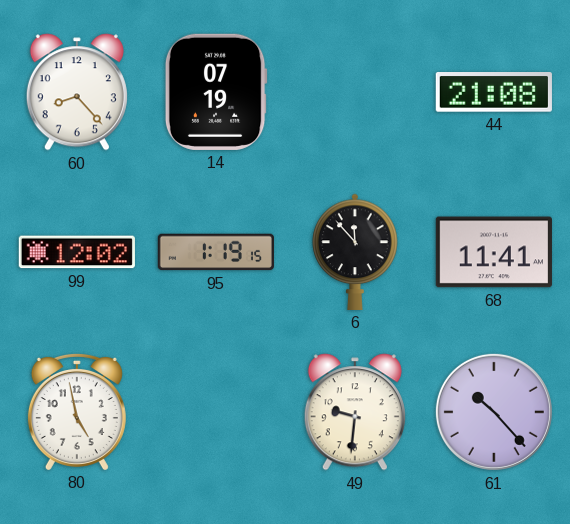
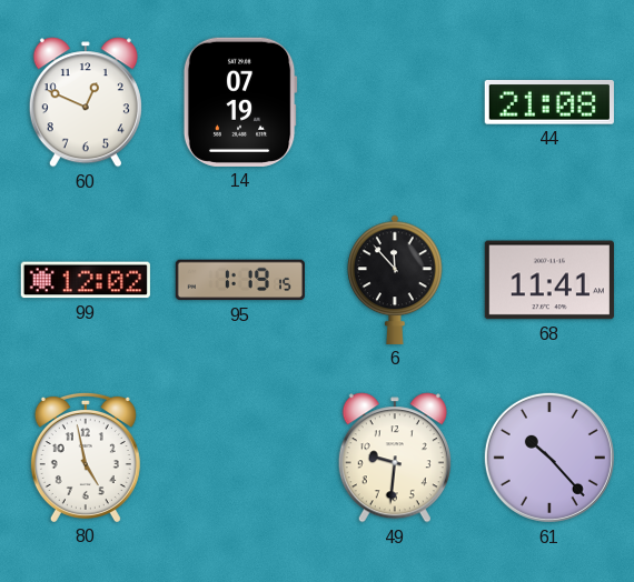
60: 8:23 -> 12:49
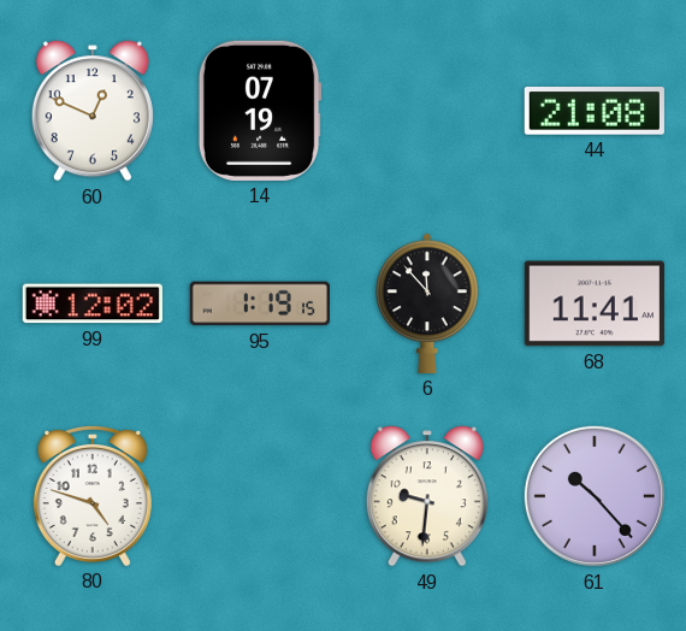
80: 4:58 -> 4:48
